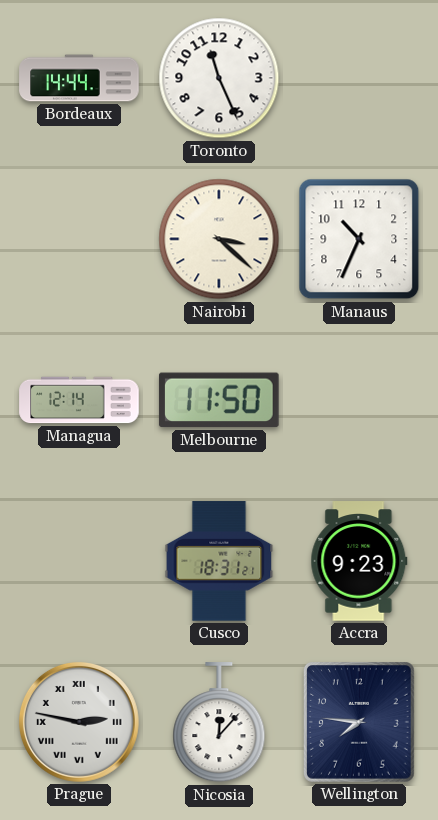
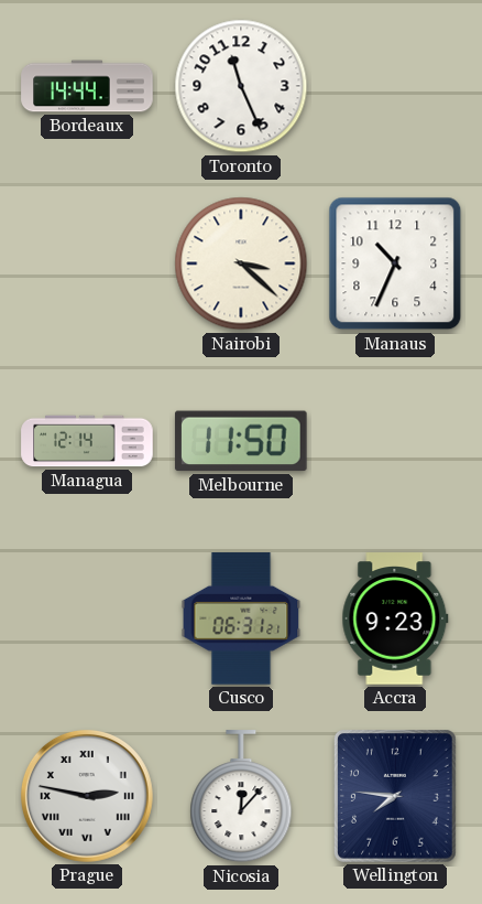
Cusco: 18:31 -> 06:31
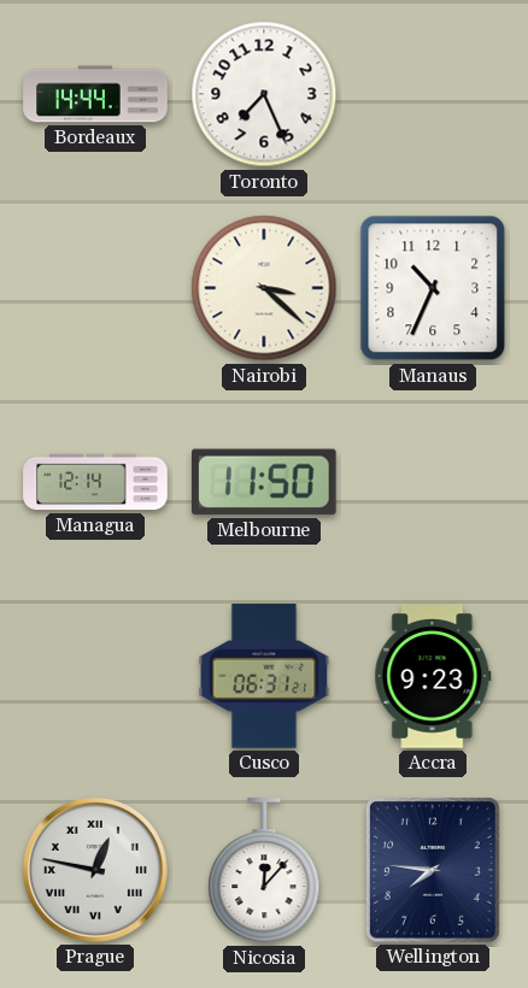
Toronto: 11:26 -> 7:26
Prague: 2:47 -> 12:47
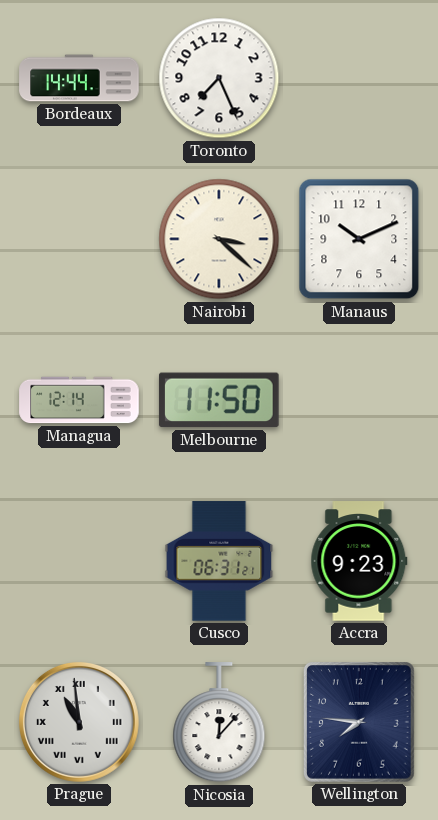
Manaus: 10:34 -> 10:11
Prague: 12:47 -> 10:59
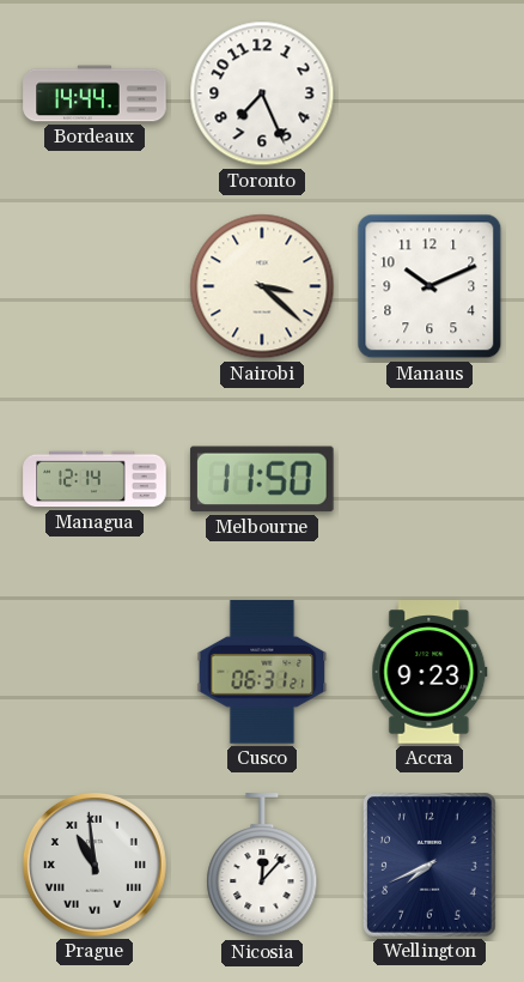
Wellington: 7:46 -> 7:41
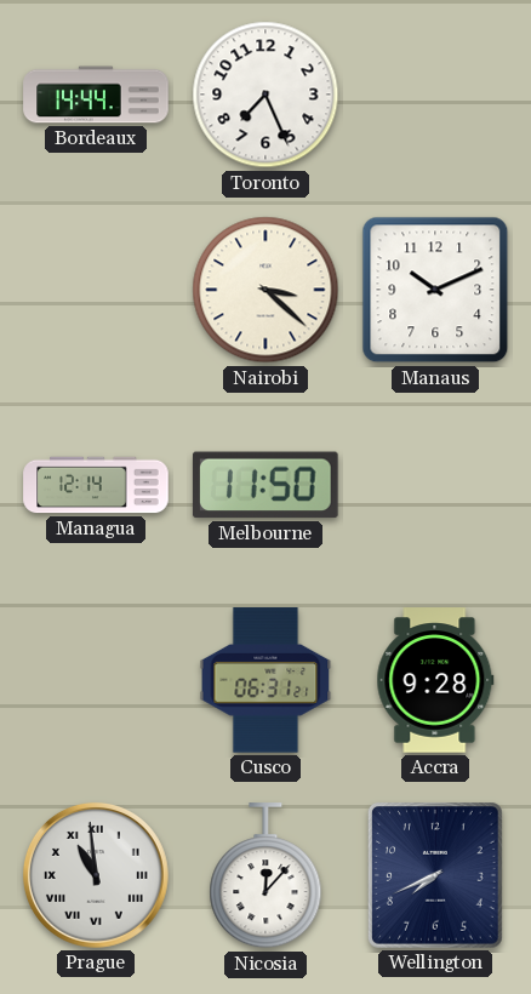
Accra: 9:23 -> 9:28
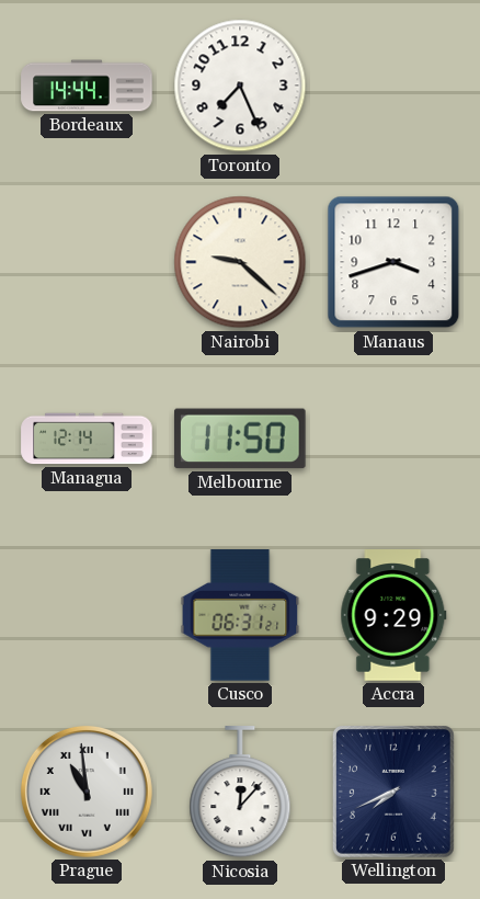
Nairobi: 3:22 -> 9:22
Manaus: 10:11 -> 3:42
Accra: 9:28 -> 9:29
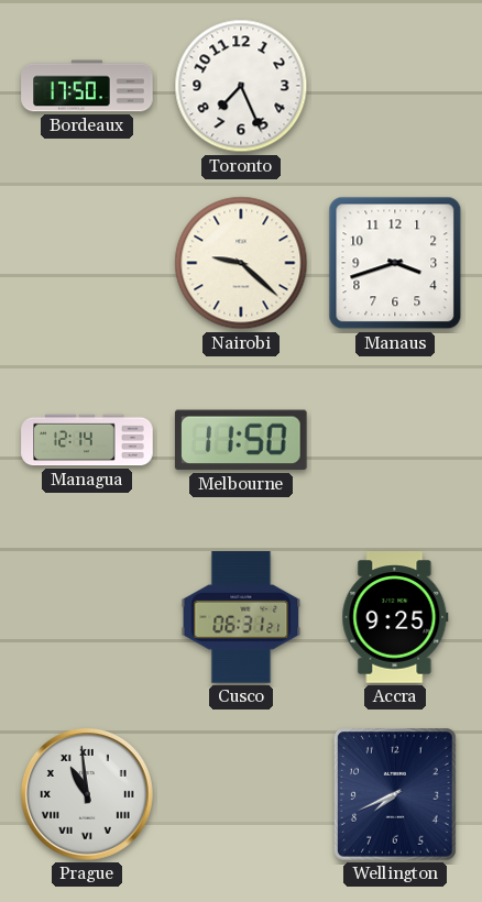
Bordeaux: 14:44 -> 17:50
Accra: 9:29 -> 9:25
Nicosia: 12:07 -> none
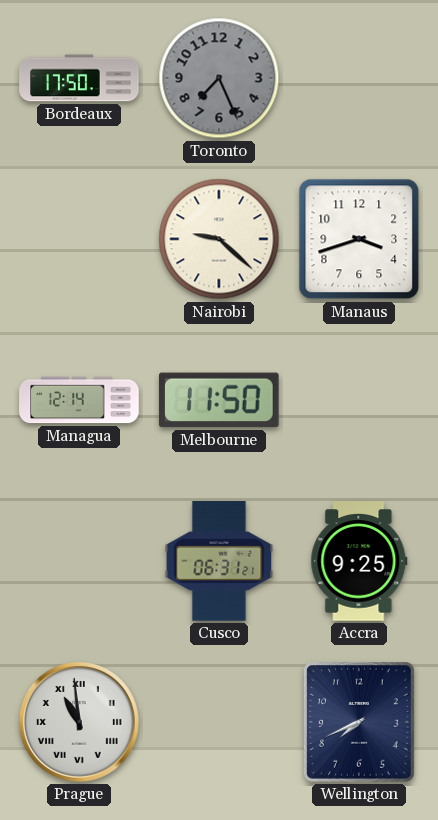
Toronto dial: white -> grey
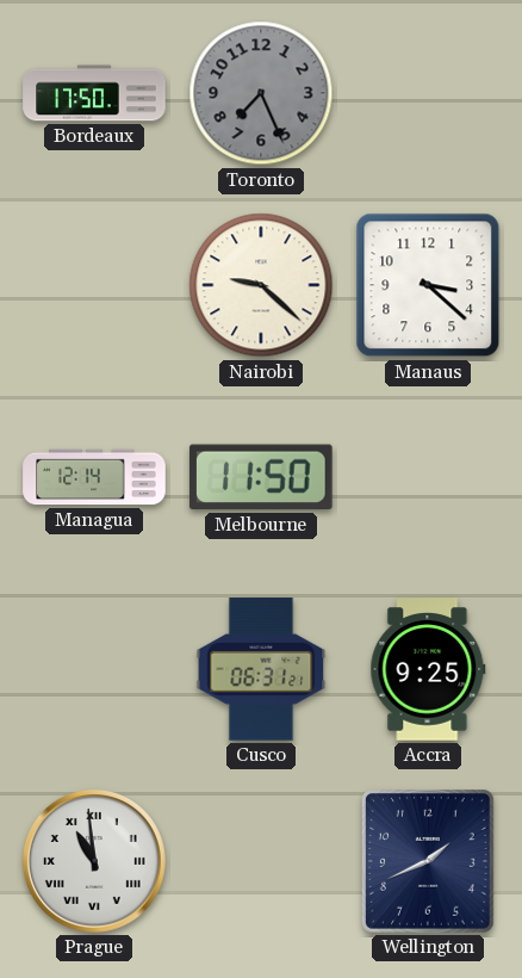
Manaus: 3:42 -> 3:22
Wellington: 7:41 -> 1:41
